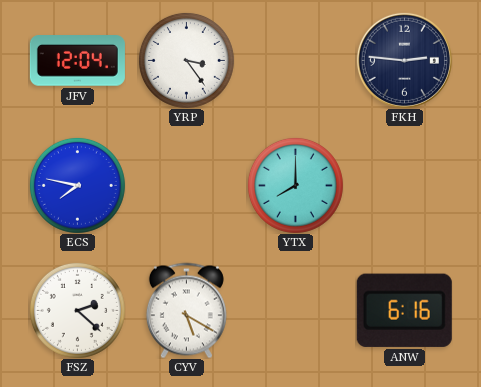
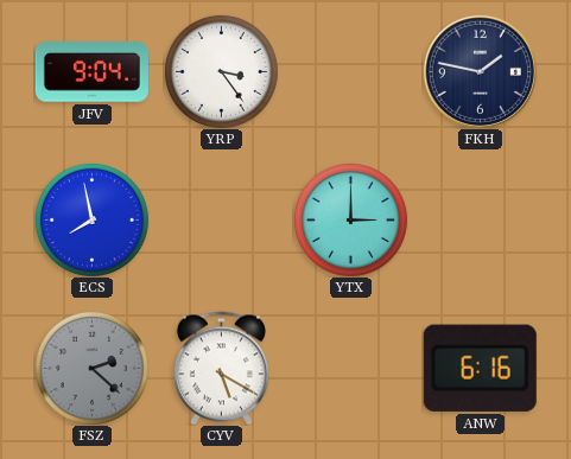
JFV: 12:04 -> 9:04
FKH: 2:46 -> 1:47
ECS: 7:47 -> 7:58
YTX: 8:00 -> 3:00
FSZ dial: white -> grey
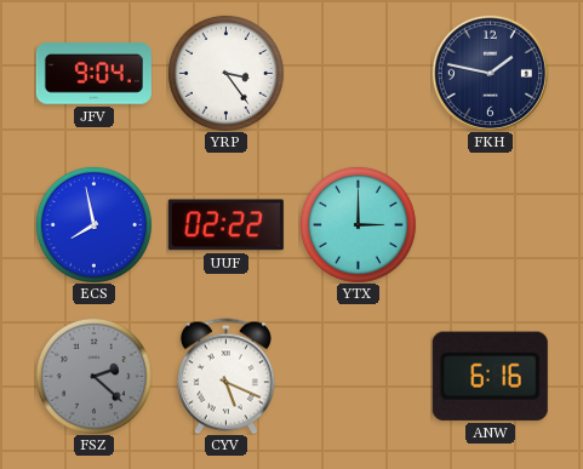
UUF: none -> 02:22
CYV: 5:20 -> 5:19
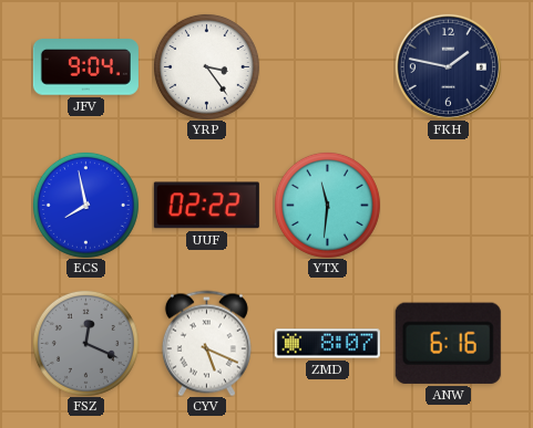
YTX: 3:00 -> 11:31
FSZ: 2:22 -> 12:19
ZMD: none -> 8:07
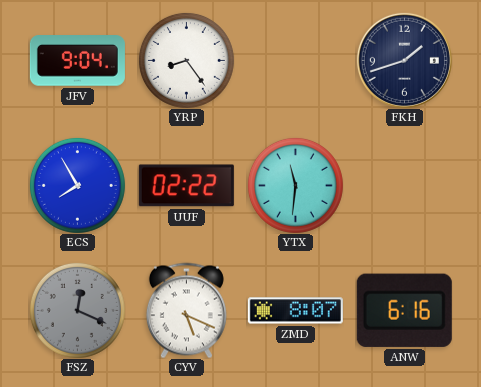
YRP: 3:24 -> 8:24
FKH: 1:47 -> 1:42
ECS: 7:58 -> 7:55
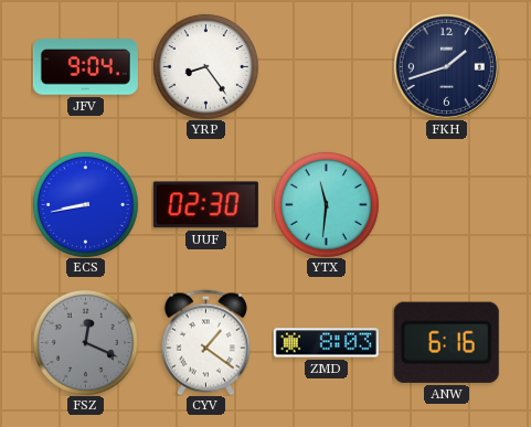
ECS: 7:55 -> 8:43
UUF: 02:22 -> 02:30
CYV: 5:19 -> 1:21
ZMD: 8:07 -> 8:03
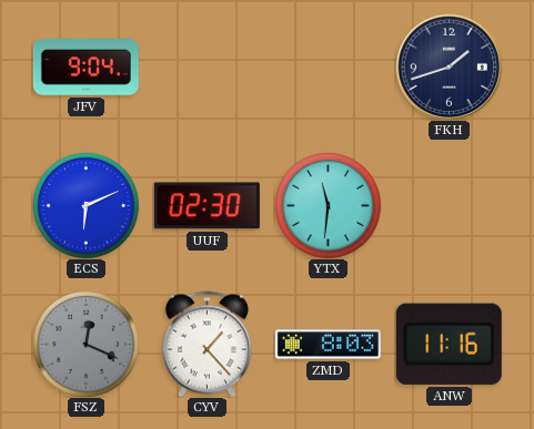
YRP: 8:24 -> none
ECS: 8:43 -> 6:11
CYV: 1:21 -> 1:23
ANW: 6:16 -> 11:16
